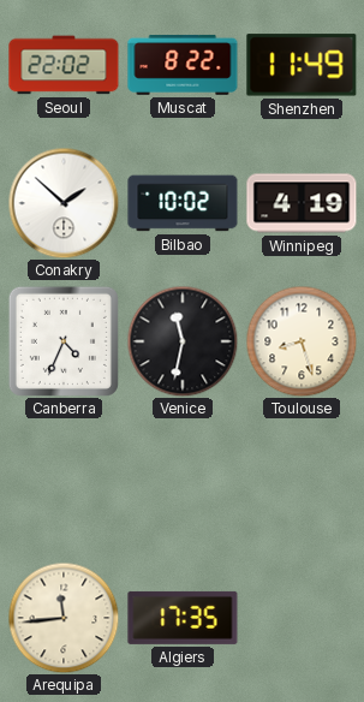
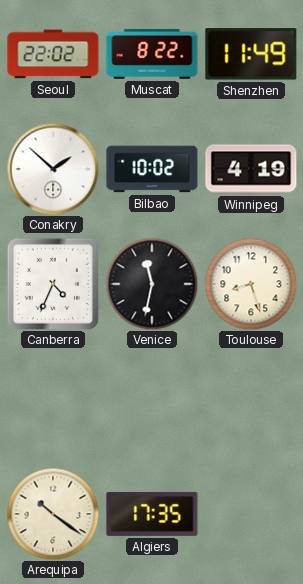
Arequipa: 11:44 -> 10:21
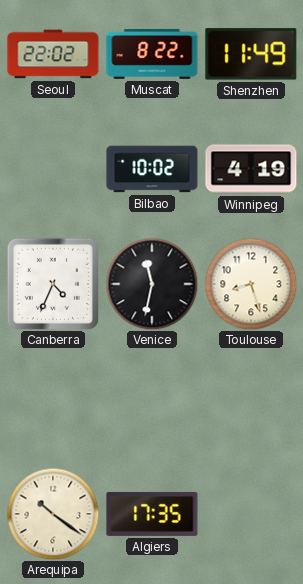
Conakry: 1:52 -> none
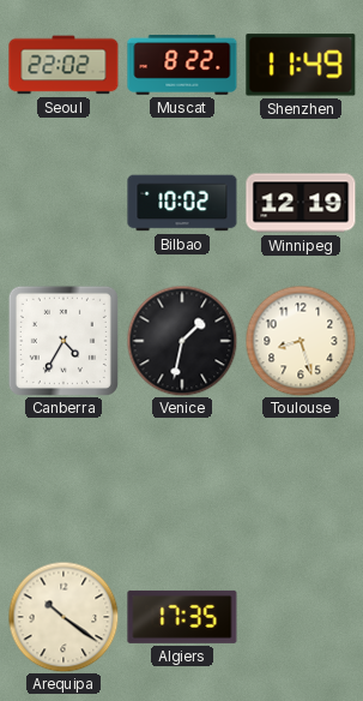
Winnipeg: 4:19 -> 12:19
Canberra: 4:34 -> 4:35
Venice: 11:32 -> 1:32
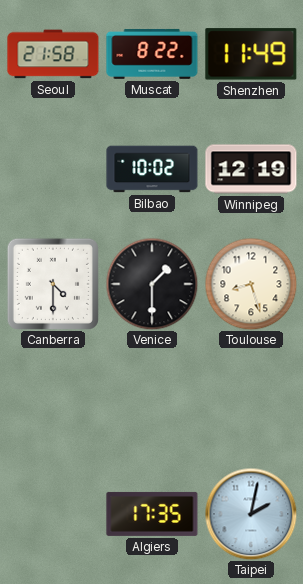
Seoul: 22:02 -> 21:58
Canberra: 4:35 -> 4:30
Venice: 1:32 -> 1:30
Arequipa: 10:21 -> none
Taipei: none -> 2:02
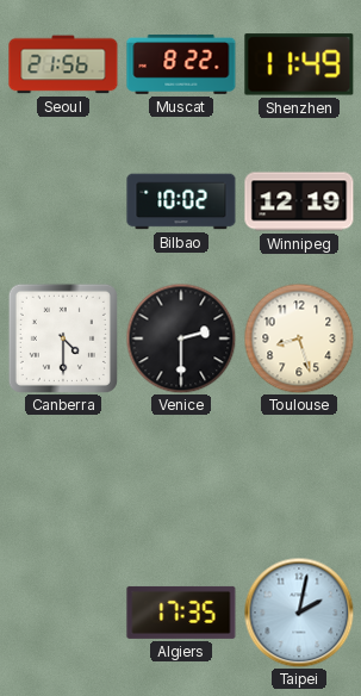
Seoul: 21:58 -> 21:56
Venice: 1:30 -> 2:30
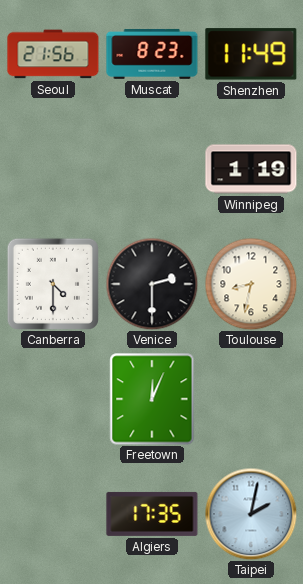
Muscat: 8:22 -> 8:23
Bilbao: 10:02 -> none
Winnipeg: 12:19 -> 1:19
Toulouse: 8:27 -> 8:32
Freetown: none -> 12:04
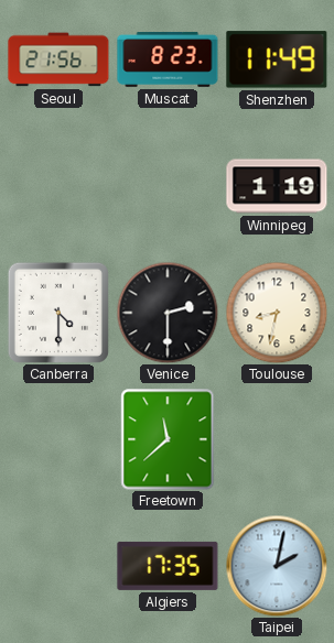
Freetown: 12:04 -> 11:38
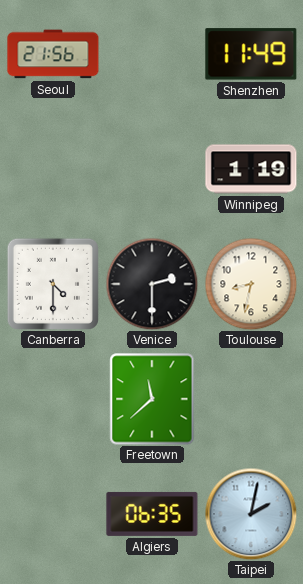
Muscat: 8:23 -> none
Algiers: 17:35 -> 06:35
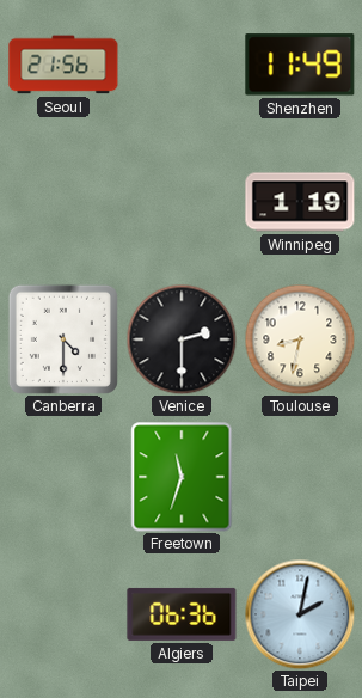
Freetown: 11:38 -> 11:33
Algiers: 06:35 -> 06:36
